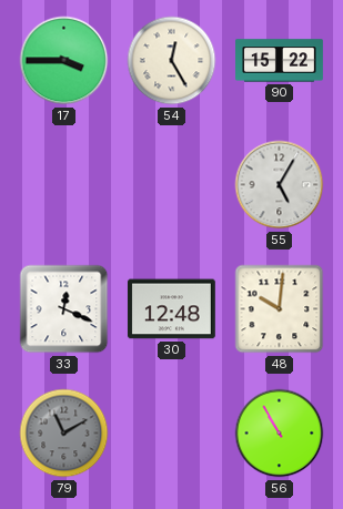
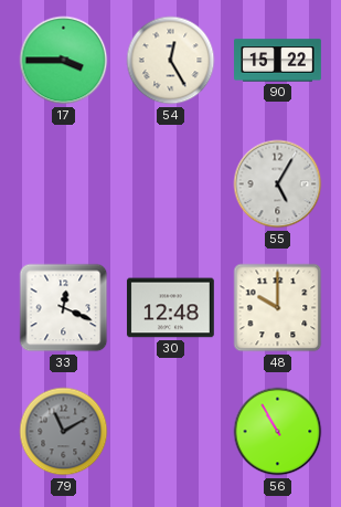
48: 10:01 -> 10:00
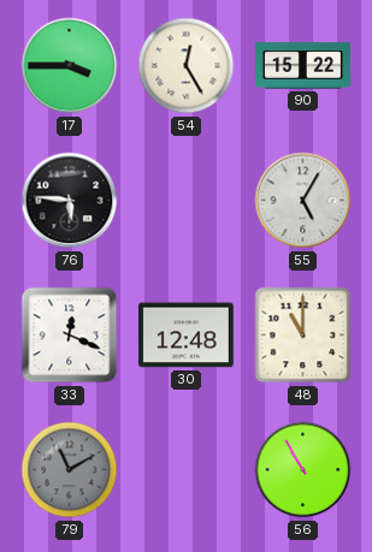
76: none -> 5:46
48: 10:00 -> 11:00
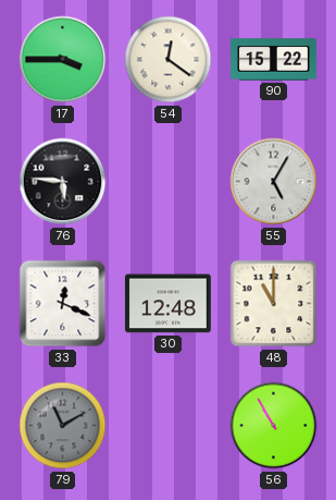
54: 12:25 -> 12:21
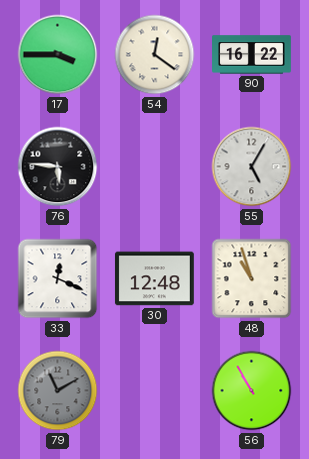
90: 15:22 -> 16:22
48: 11:00 -> 10:57
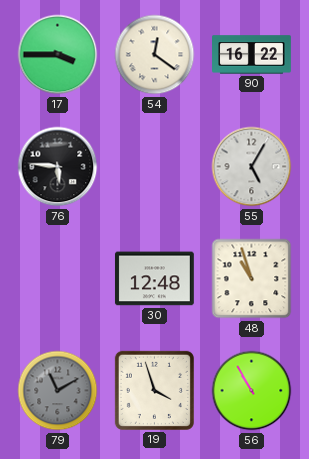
33: 12:19 -> none
19: none -> 3:57
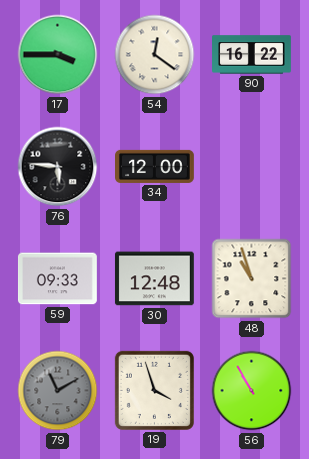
34: none -> 12:00
55: 5:05 -> none
59: none -> 09:33
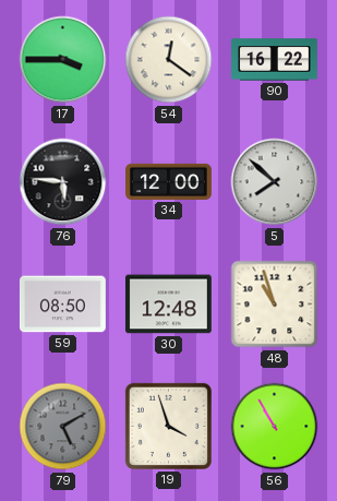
5: none -> 7:52
59: 09:33 -> 08:50
79: 11:10 -> 5:10
